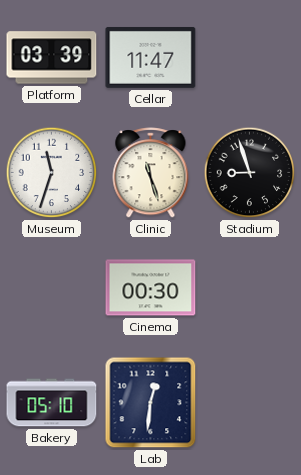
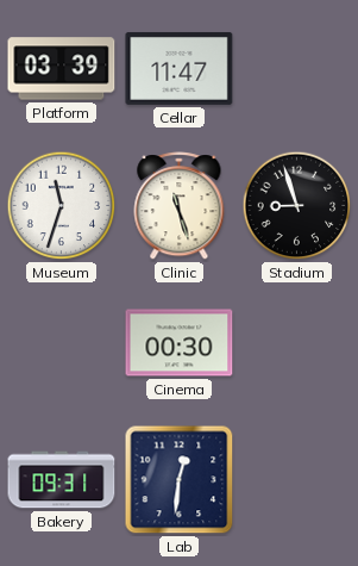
Bakery: 05:10 -> 09:31
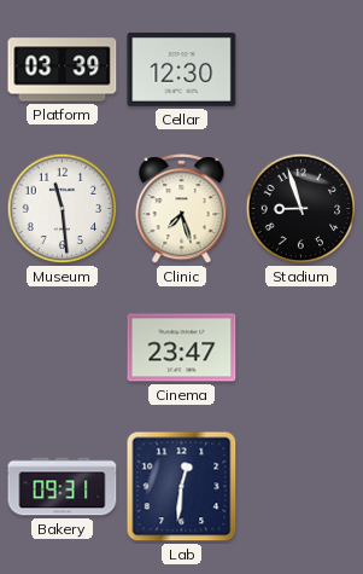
Cellar: 11:47 -> 12:30
Museum: 11:33 -> 11:29
Clinic: 11:27 -> 7:27
Cinema: 00:30 -> 23:47
